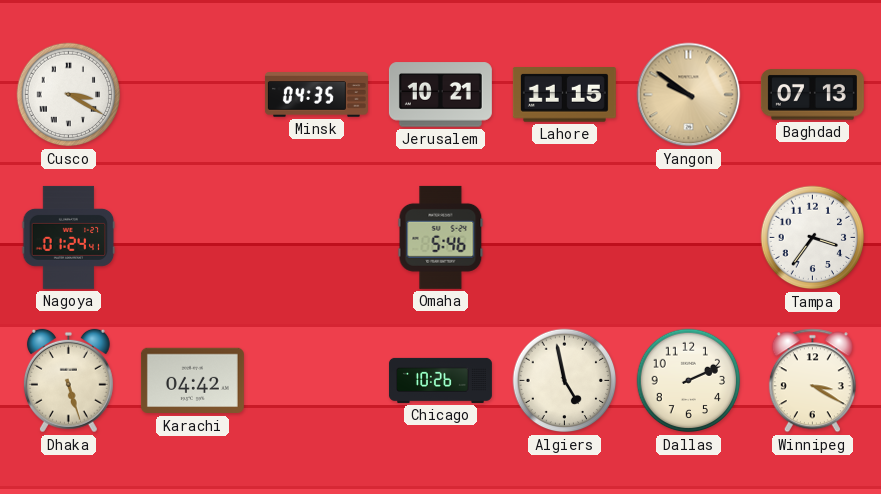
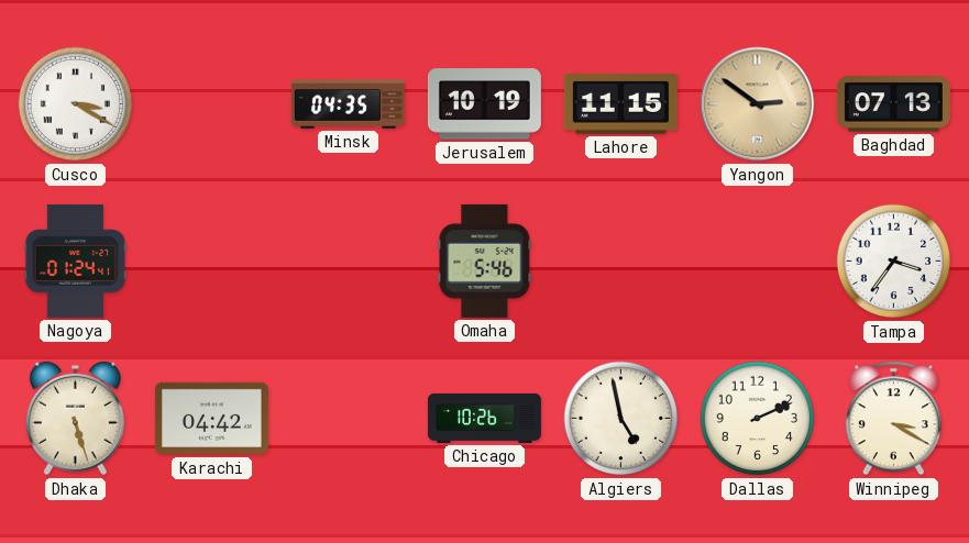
Jerusalem: 10:21 -> 10:19
Yangon: 9:51 -> 2:51
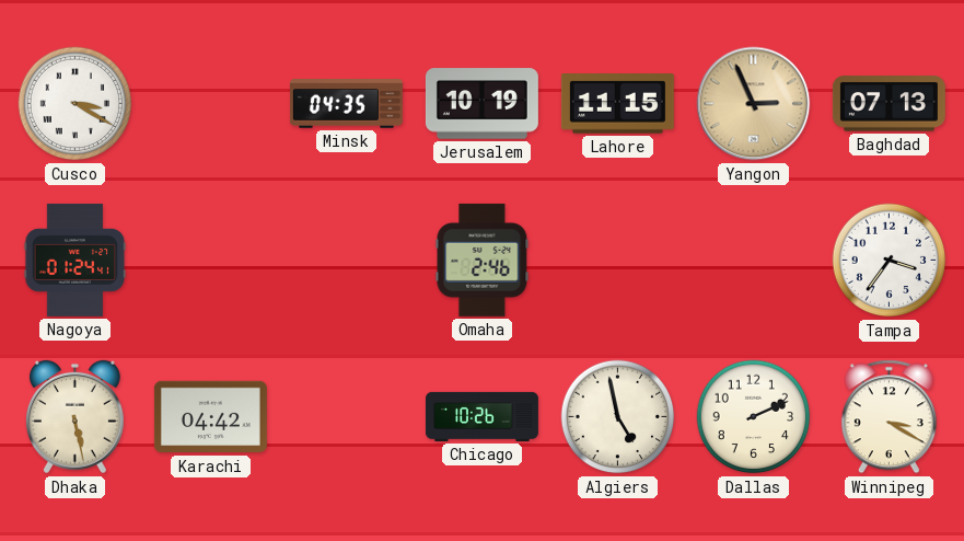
Yangon: 2:51 -> 2:56
Omaha: 5:46 -> 2:46
Dhaka: 5:27 -> 5:28
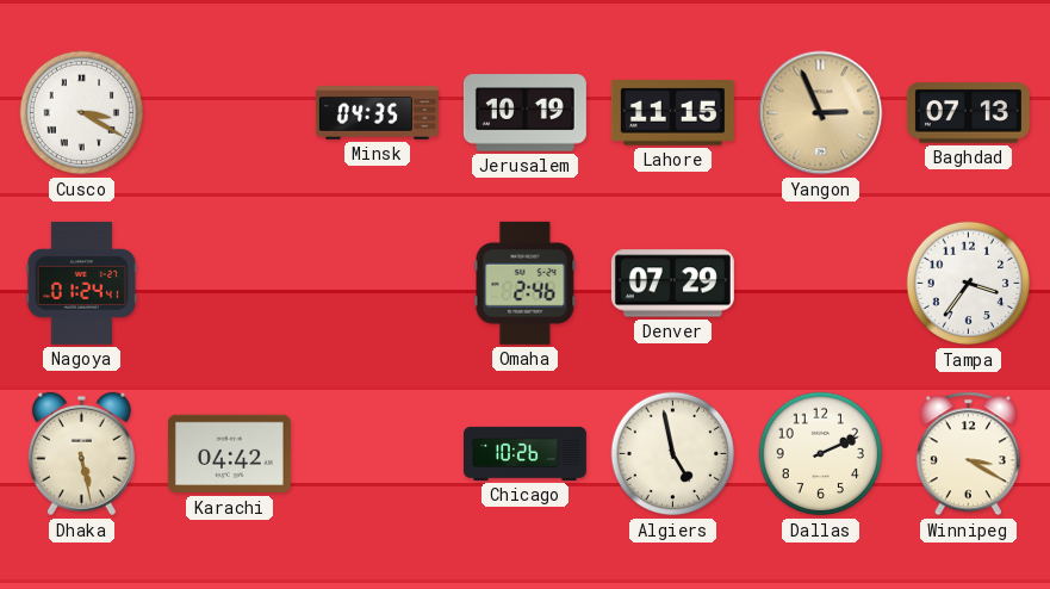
Denver: none -> 07:29
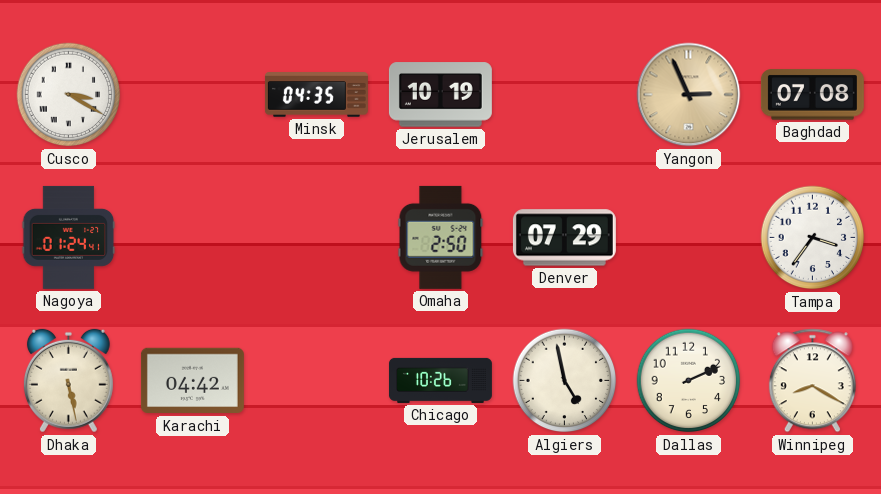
Lahore: 11:15 -> none
Baghdad: 07:13 -> 07:08
Omaha: 2:46 -> 2:50
Winnipeg: 3:20 -> 8:20
